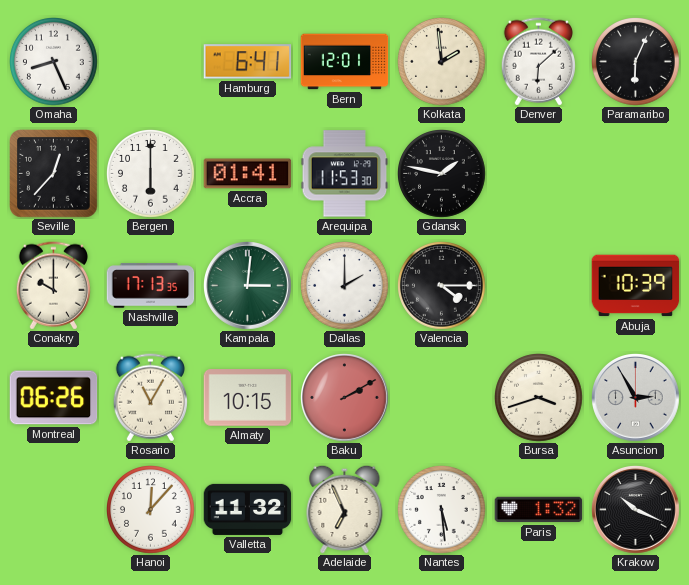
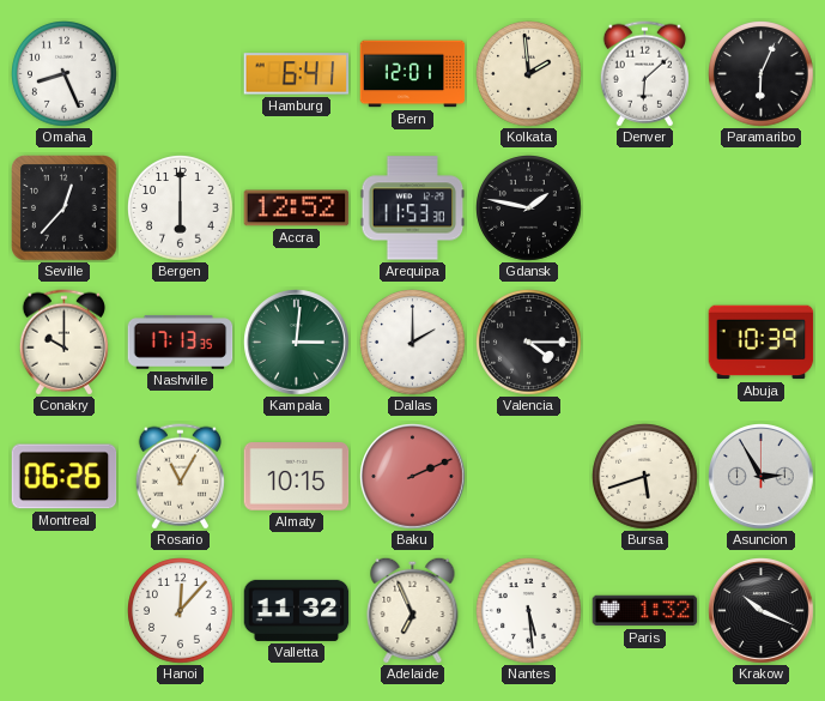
Accra: 01:41 -> 12:52
Baku: 2:10 -> 2:11
Bursa: 3:42 -> 5:42
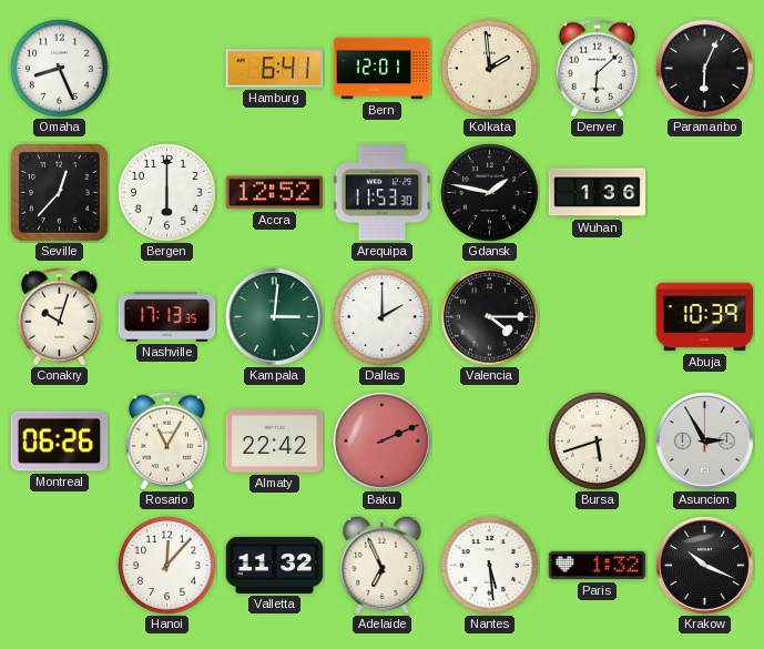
Wuhan: none -> 1:36
Conakry: 10:00 -> 10:03
Almaty: 10:15 -> 22:42
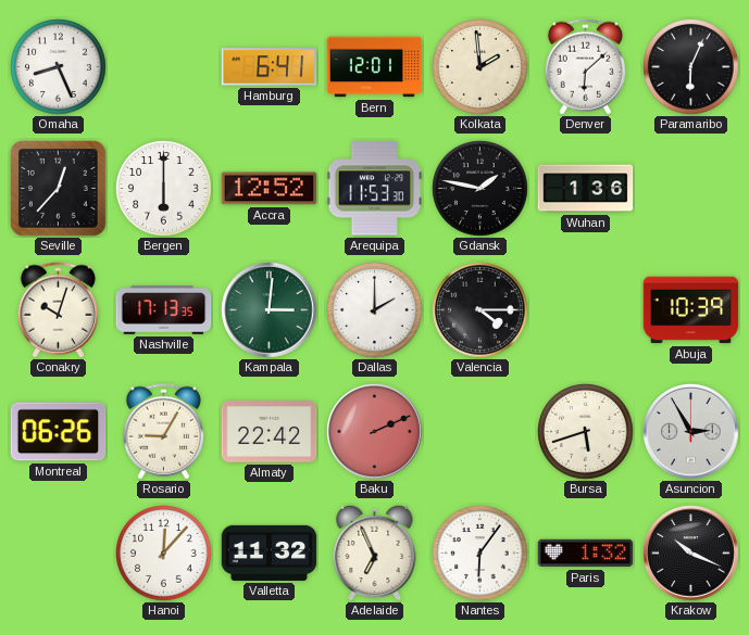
Rosario: 11:05 -> 9:05
Nantes: 5:29 -> 6:06
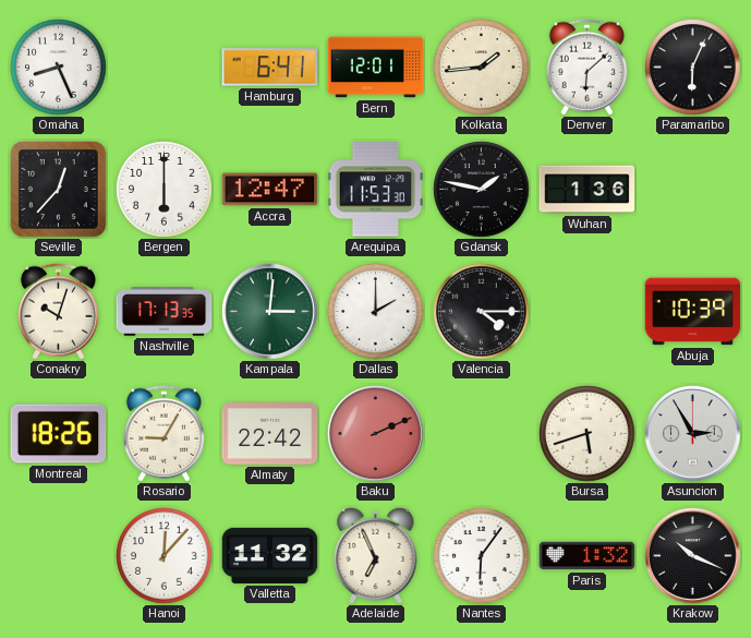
Kolkata: 1:59 -> 1:44
Accra: 12:52 -> 12:47
Montreal: 06:26 -> 18:26
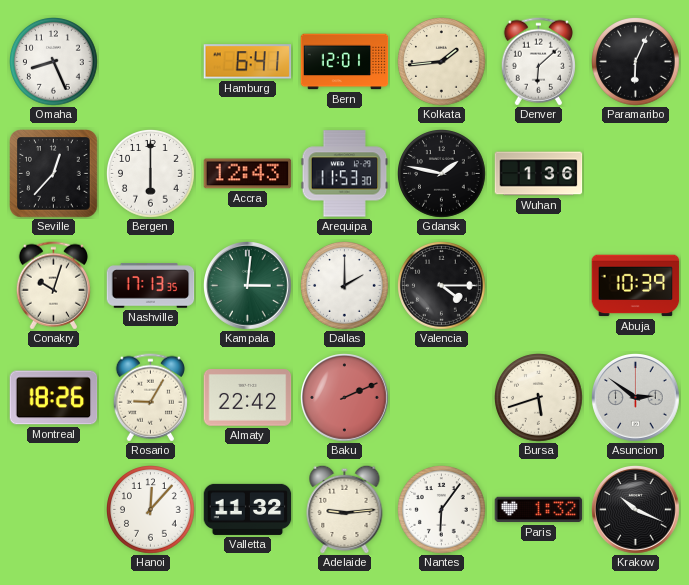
Accra: 12:47 -> 12:43
Asuncion: 2:55 -> 2:51
Adelaide: 6:56 -> 9:14
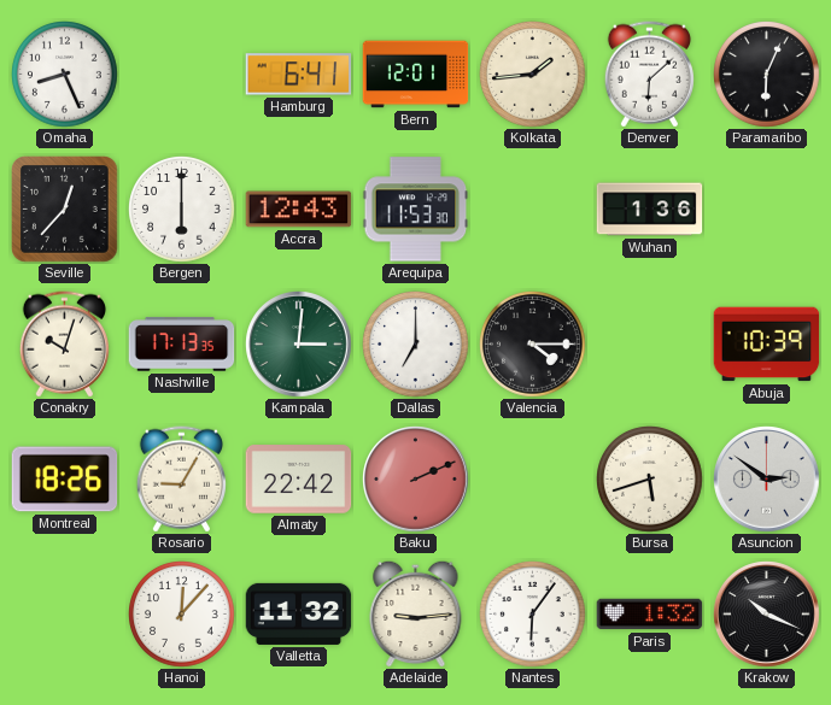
Gdansk: 1:47 -> none
Dallas: 2:00 -> 7:00
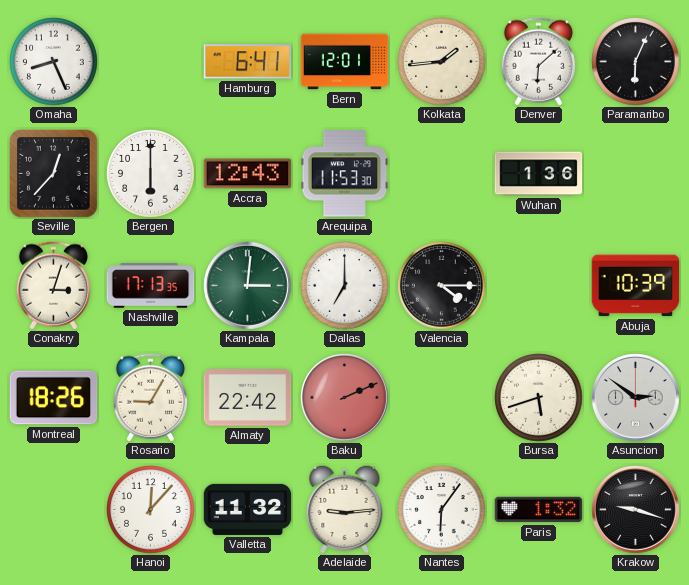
Conakry: 10:03 -> 3:03
Krakow: 10:19 -> 9:18
